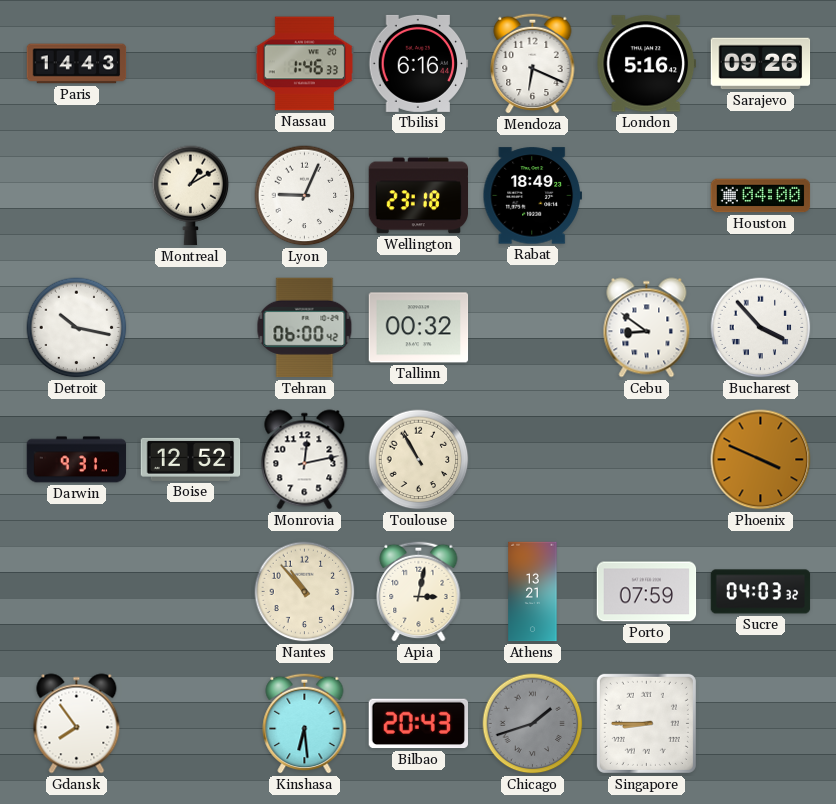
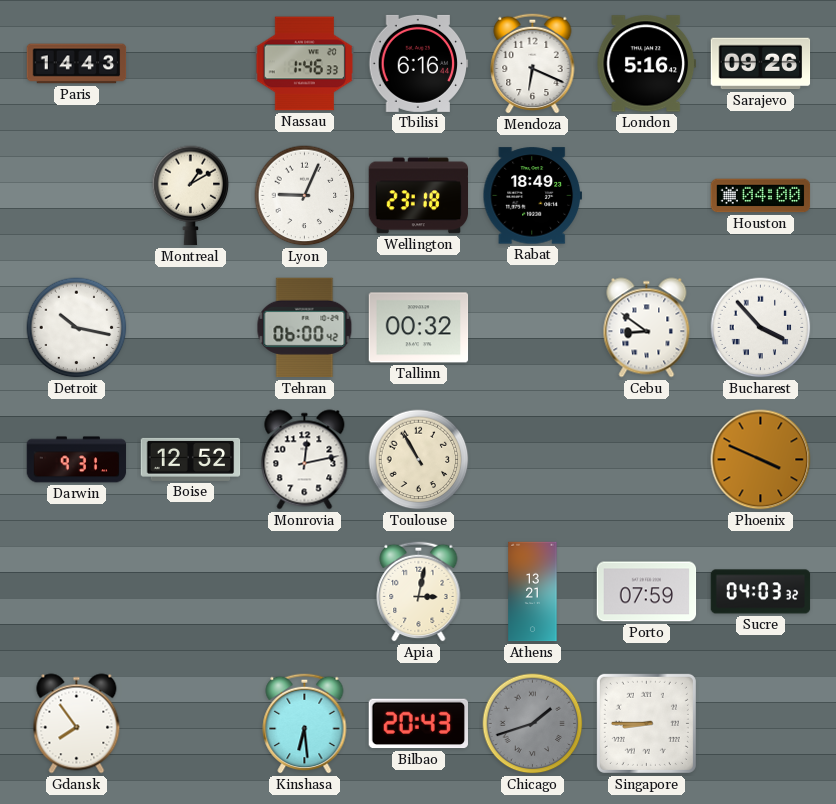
Nantes: 10:53 -> none
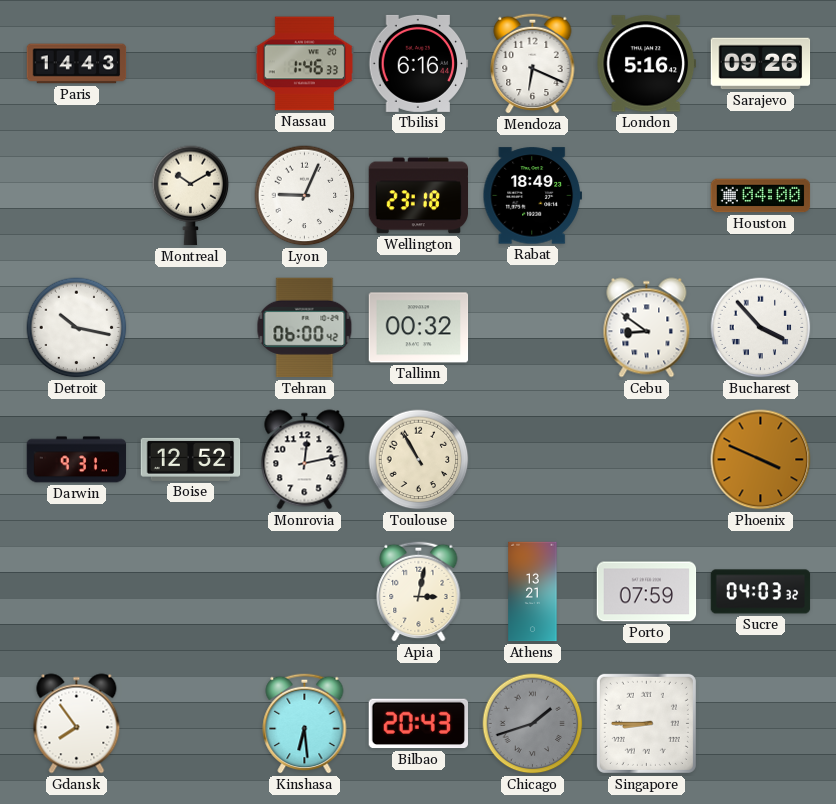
Montreal: 1:10 -> 10:10
